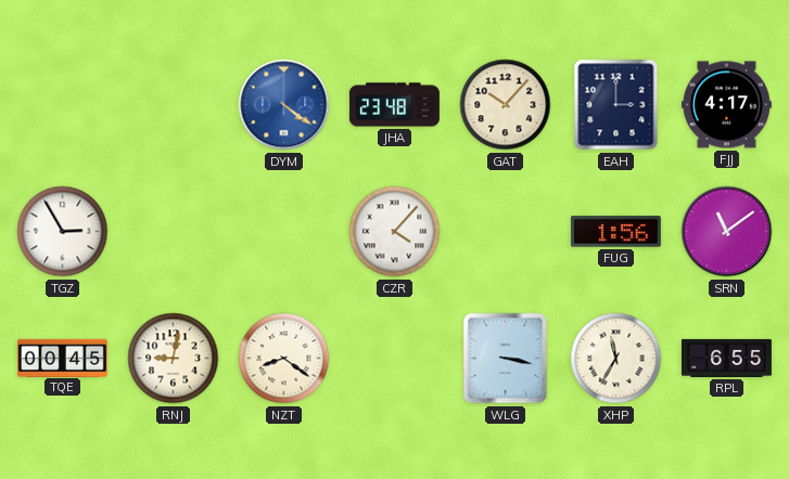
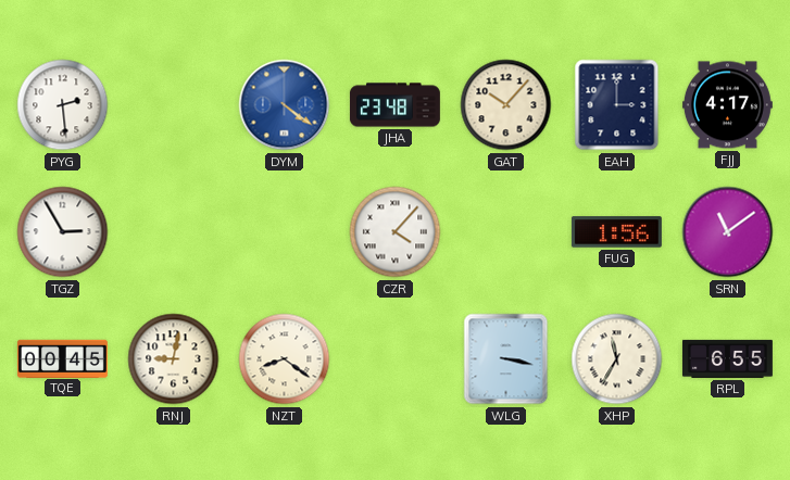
PYG: none -> 2:29
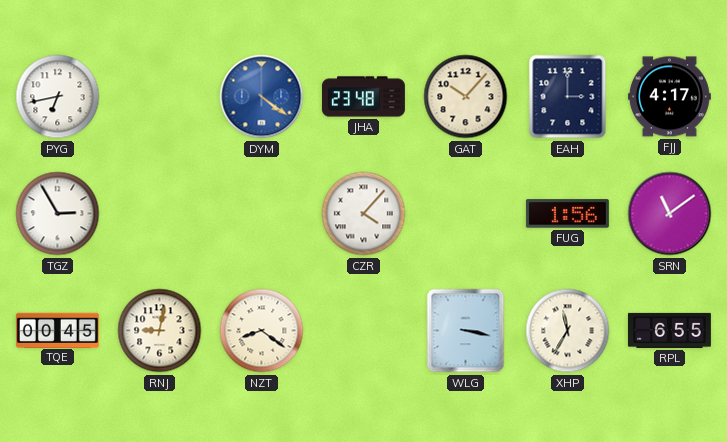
PYG: 2:29 -> 6:43
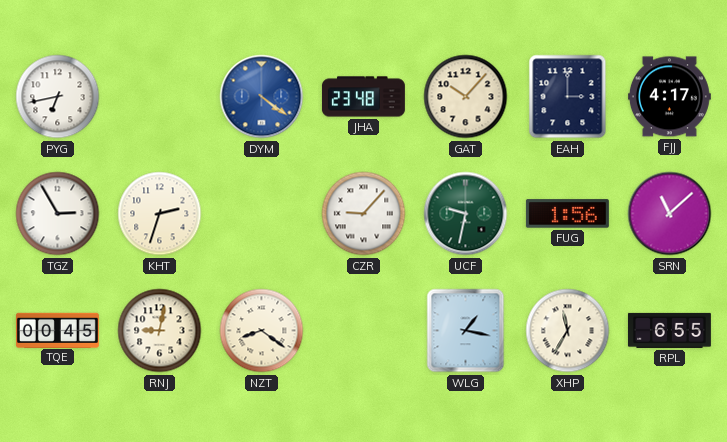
KHT: none -> 2:33
CZR: 4:07 -> 9:07
UCF: none -> 9:32
SRN: 11:09 -> 11:08
WLG: 3:17 -> 1:17
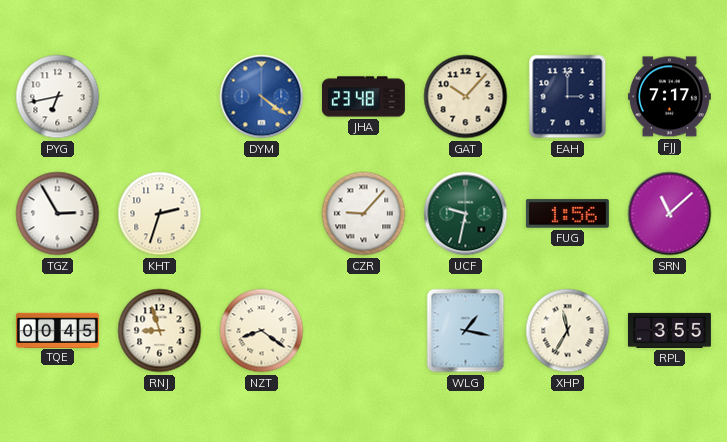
FJJ: 4:17 -> 7:17
RNJ: 9:02 -> 8:57
RPL: 6:55 -> 3:55
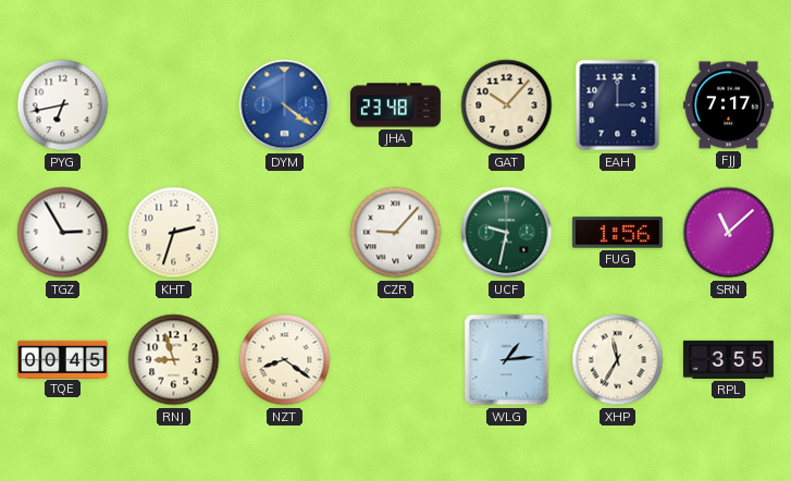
WLG: 1:17 -> 1:14
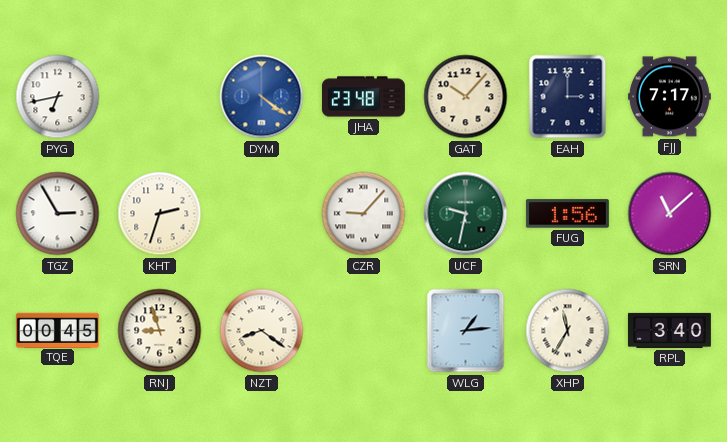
RPL: 3:55 -> 3:40
